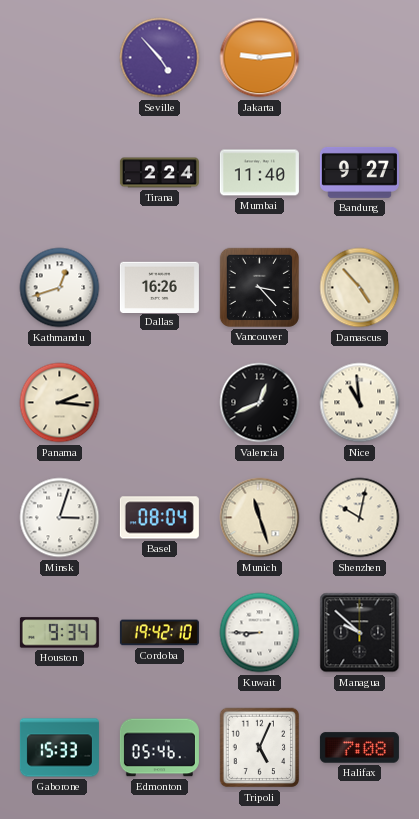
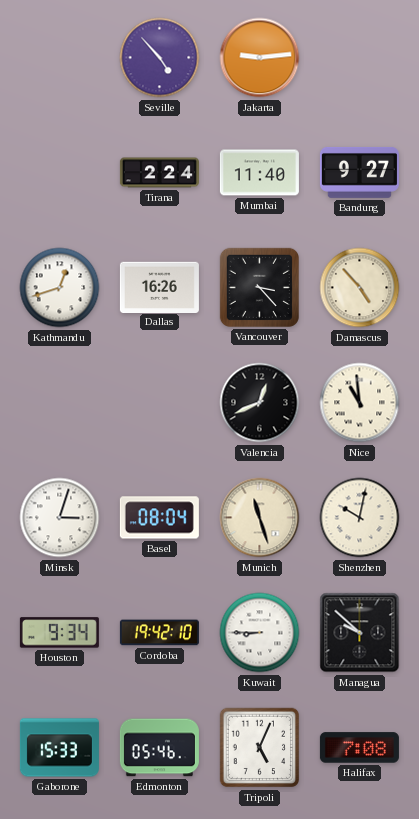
Panama: 2:16 -> none
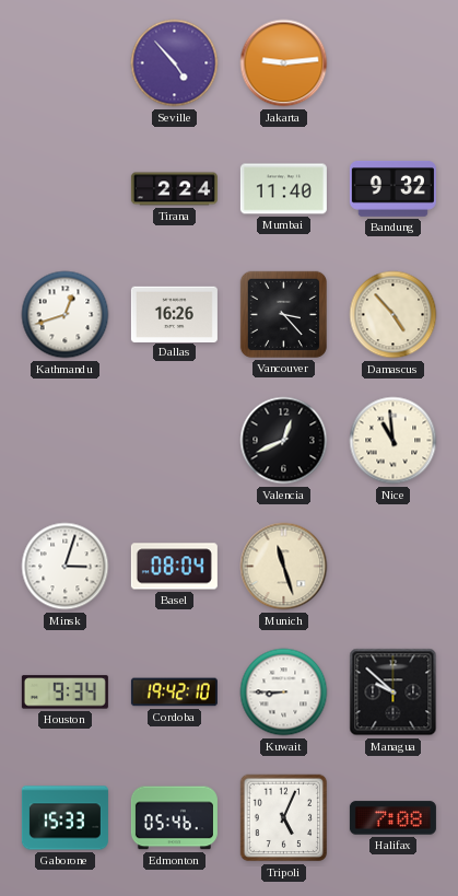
Bandung: 9:27 -> 9:32
Shenzhen: 10:02 -> none
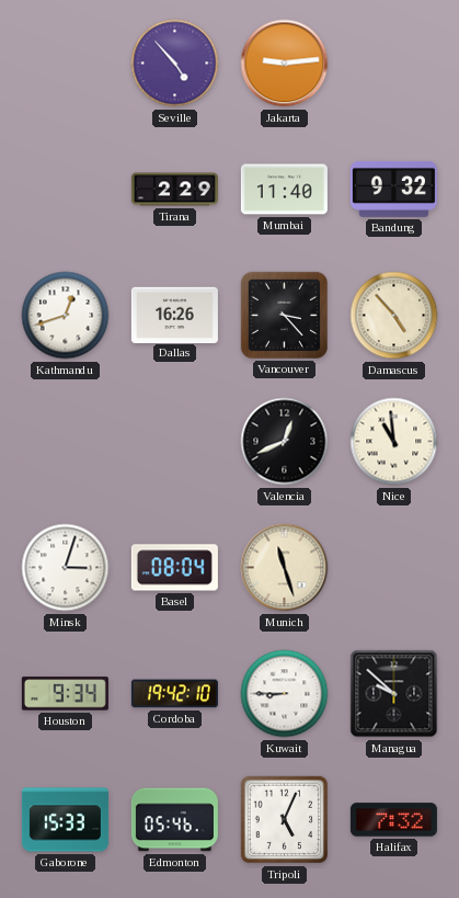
Tirana: 2:24 -> 2:29
Halifax: 7:08 -> 7:32
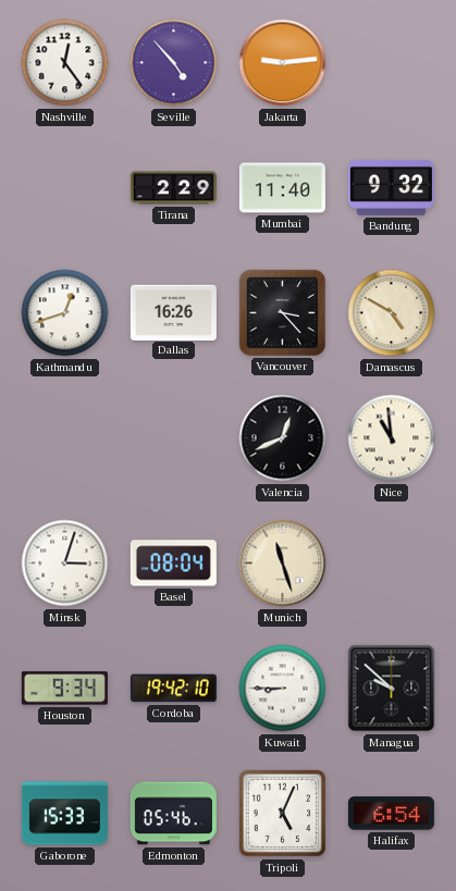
Nashville: none -> 12:24
Damascus: 4:53 -> 4:50
Halifax: 7:32 -> 6:54
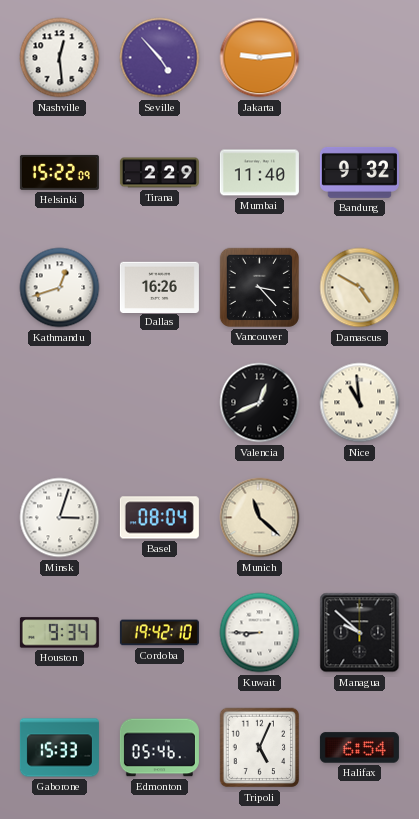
Nashville: 12:24 -> 12:29
Helsinki: none -> 15:22
Munich: 11:27 -> 11:22
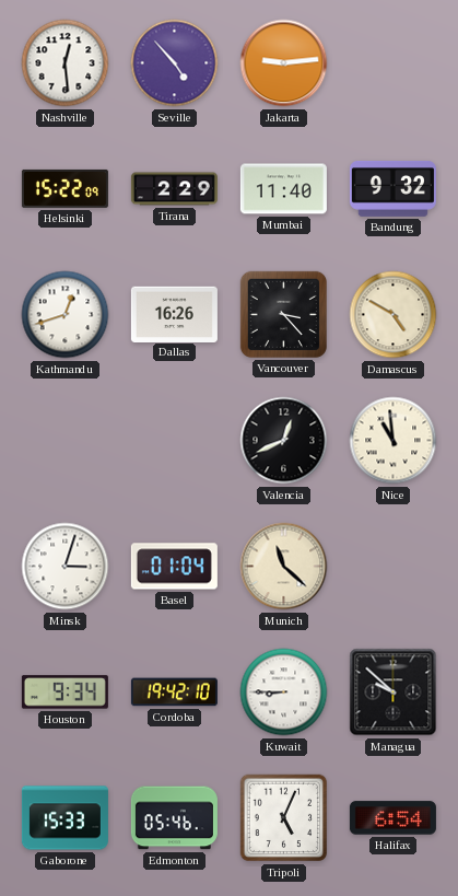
Basel: 08:04 -> 01:04
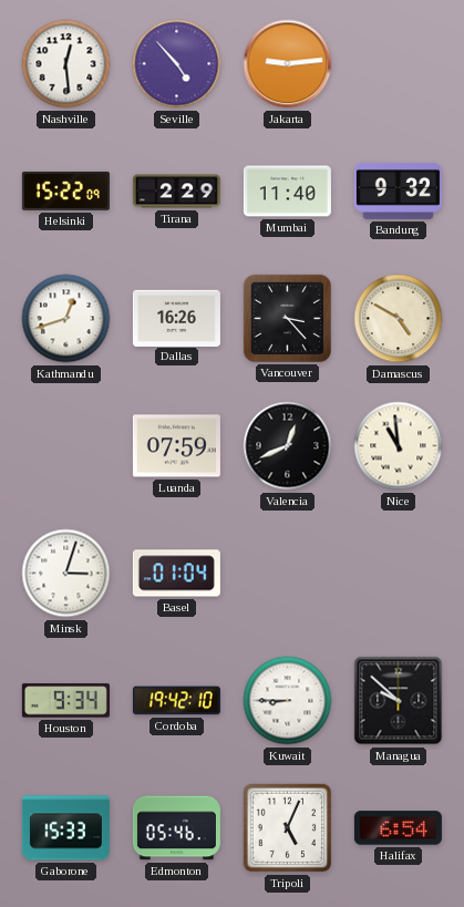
Luanda: none -> 07:59
Munich: 11:22 -> none
